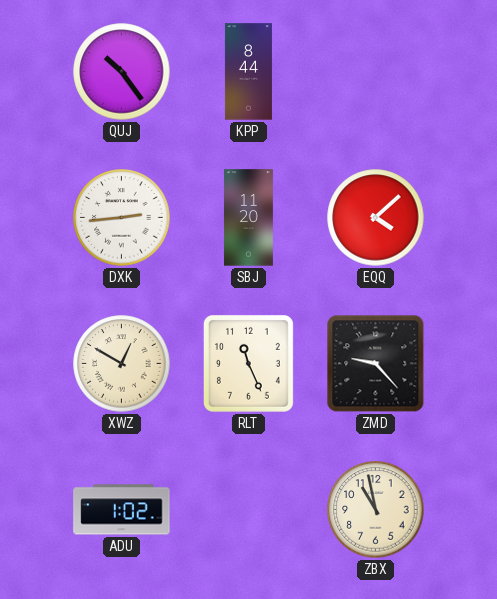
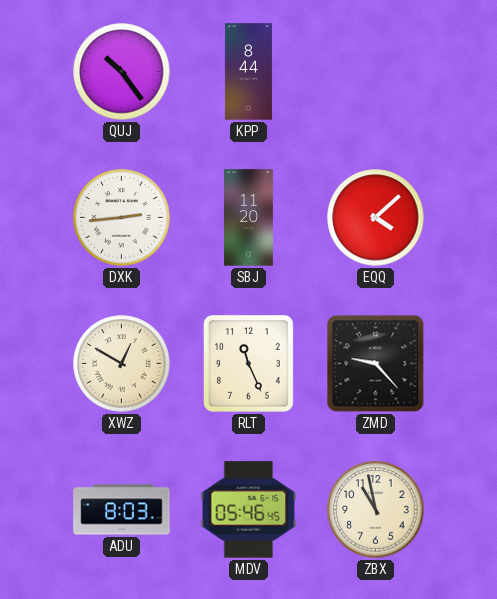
ADU: 1:02 -> 8:03
MDV: none -> 05:46
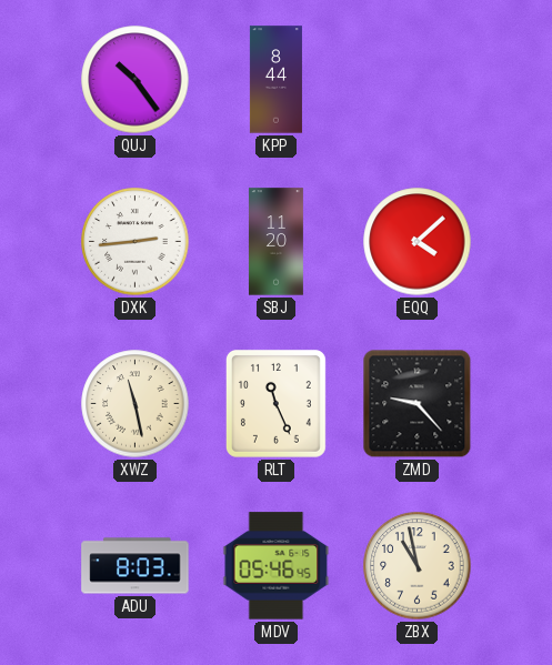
XWZ: 12:50 -> 11:28
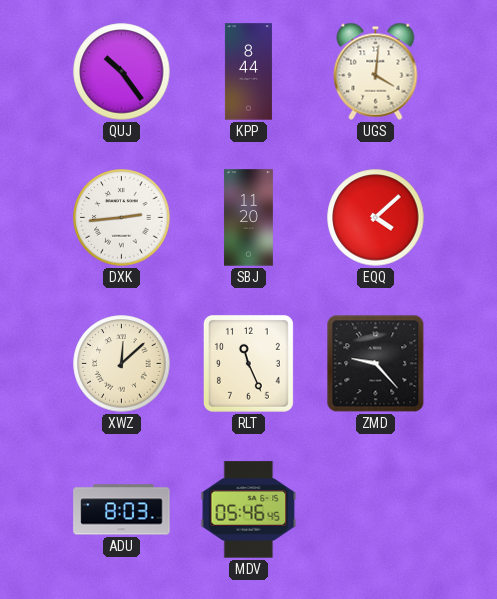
UGS: none -> 4:01
XWZ: 11:28 -> 12:08
ZBX: 10:58 -> none
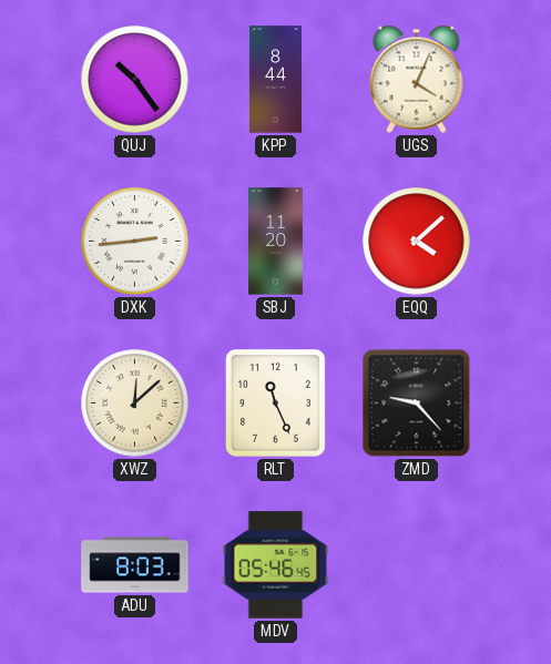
UGS: 4:01 -> 4:04
